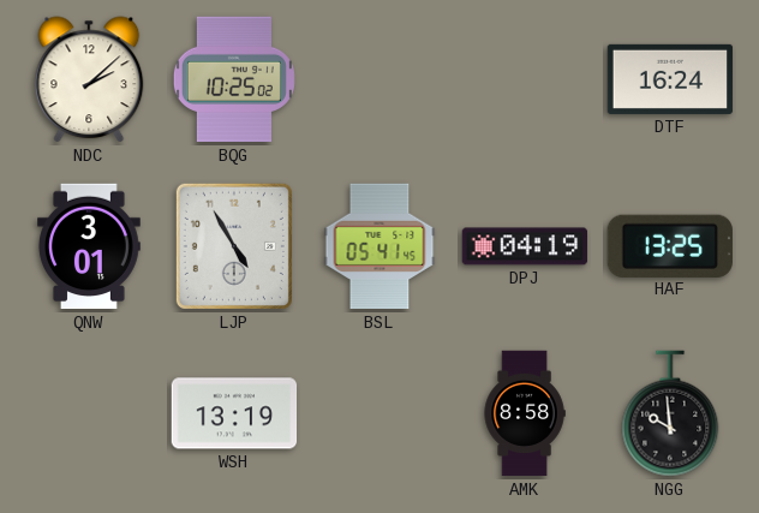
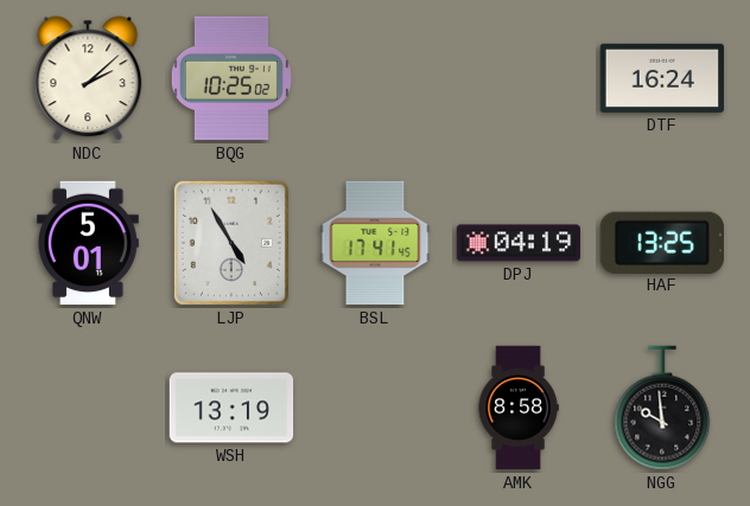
QNW: 3:01 -> 5:01
BSL: 05:41 -> 17:41
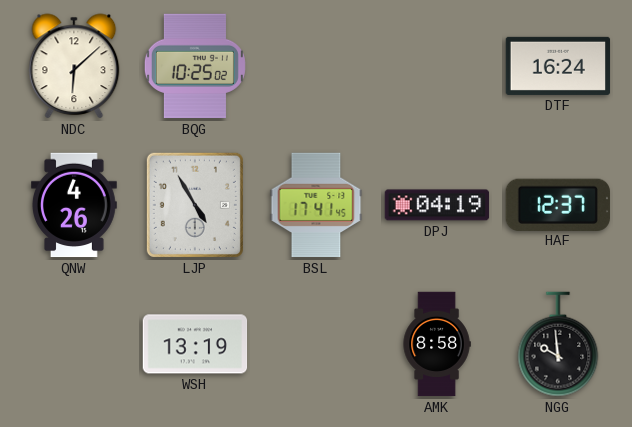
NDC: 2:08 -> 6:08
QNW: 5:01 -> 4:26
HAF: 13:25 -> 12:37
